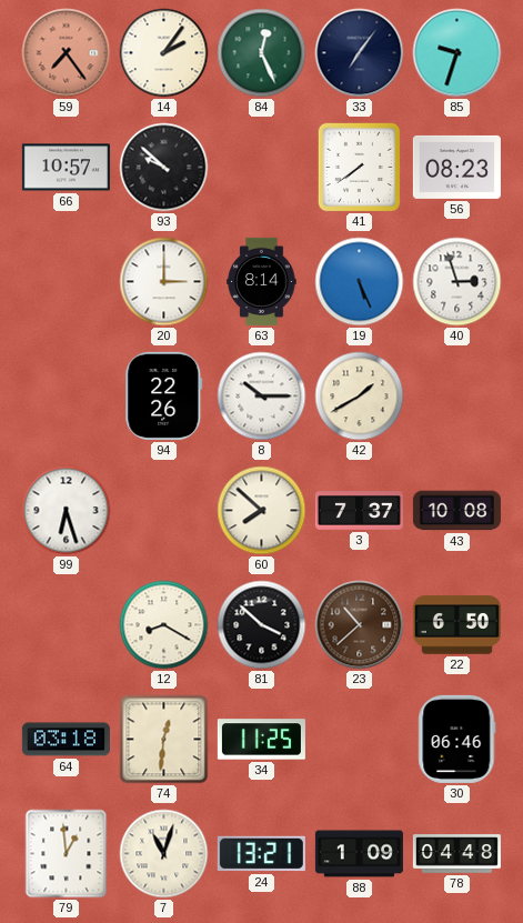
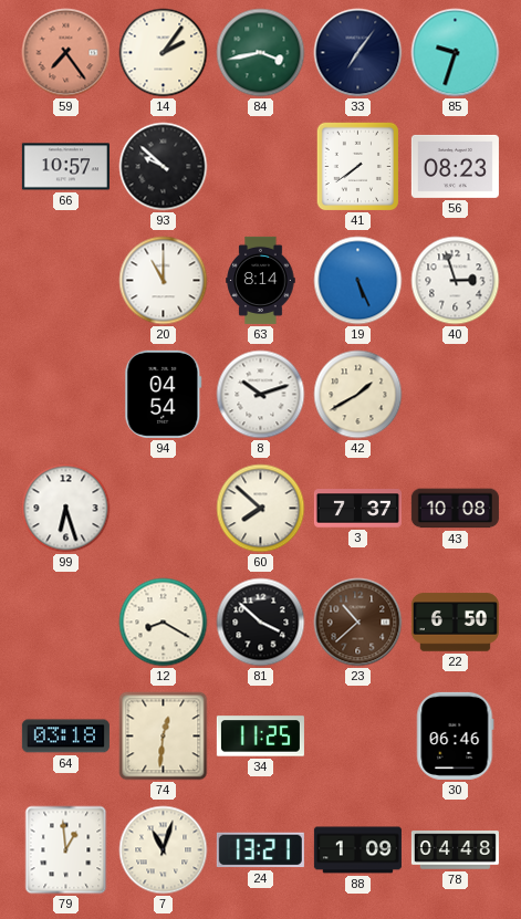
84: 12:26 -> 3:43
20: 3:00 -> 11:00
94: 22:26 -> 04:54
8: 10:15 -> 10:12
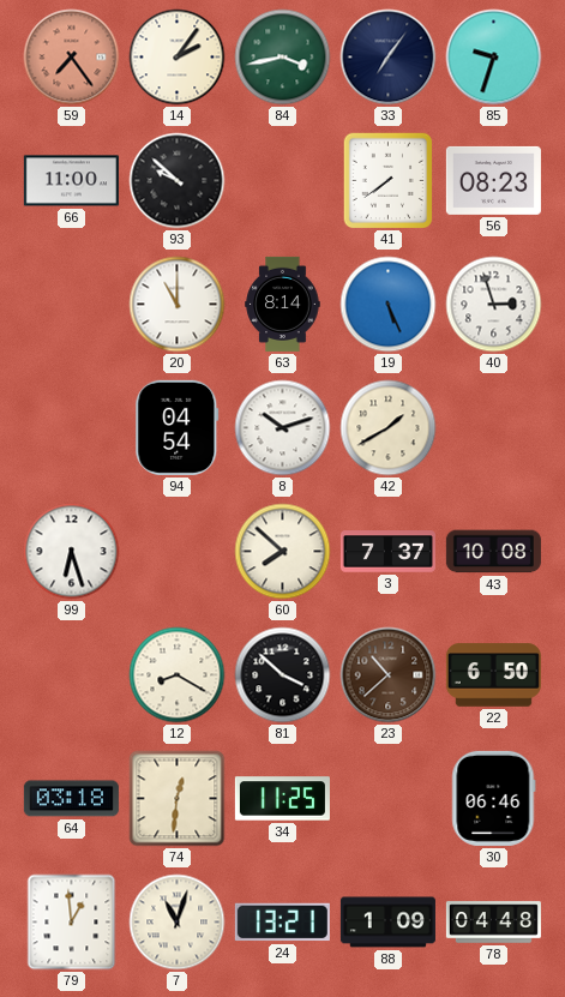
66: 10:57 -> 11:00
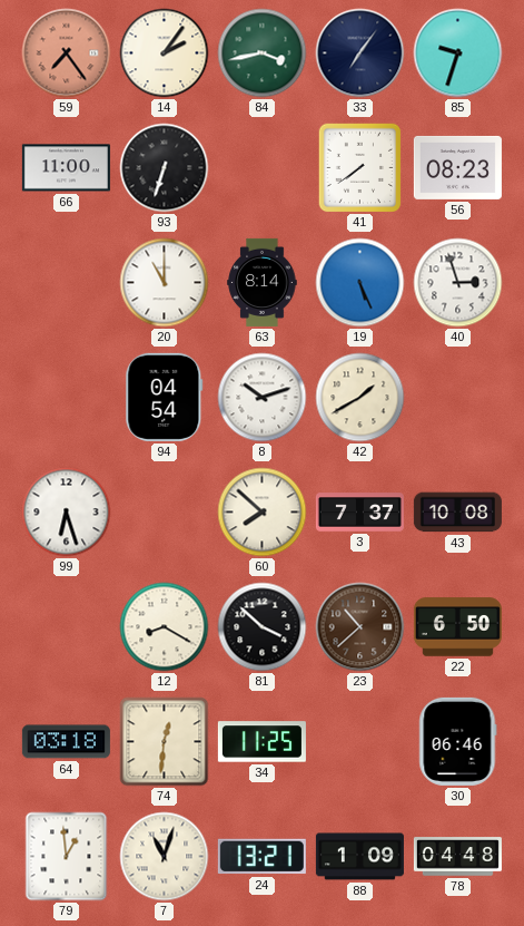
93: 9:52 -> 6:33
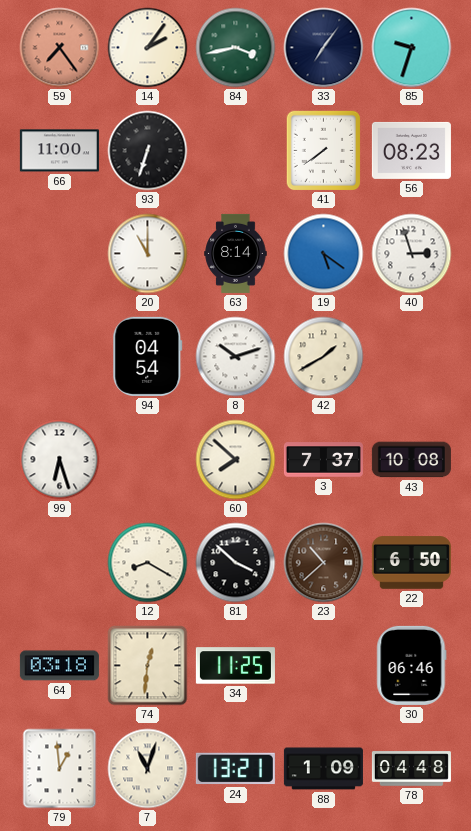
19: 5:26 -> 5:21
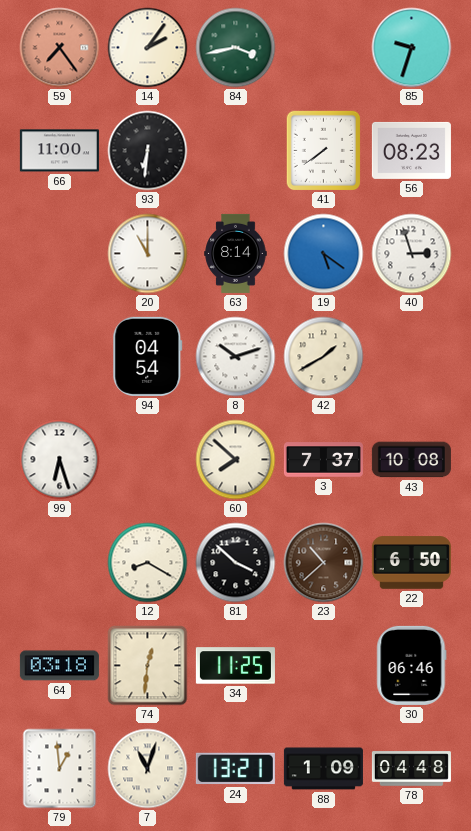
33: 7:06 -> none
93: 6:33 -> 6:31
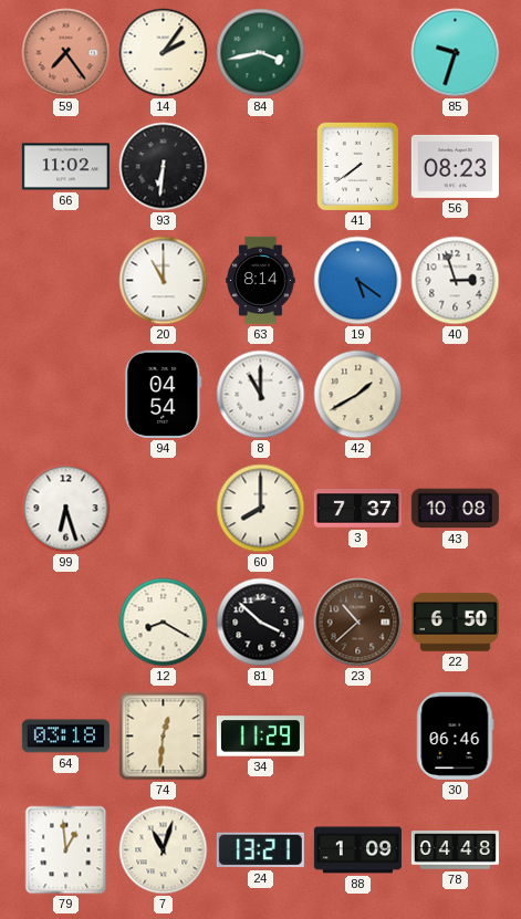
66: 11:00 -> 11:02
8: 10:12 -> 11:00
60: 7:52 -> 8:00
34: 11:25 -> 11:29
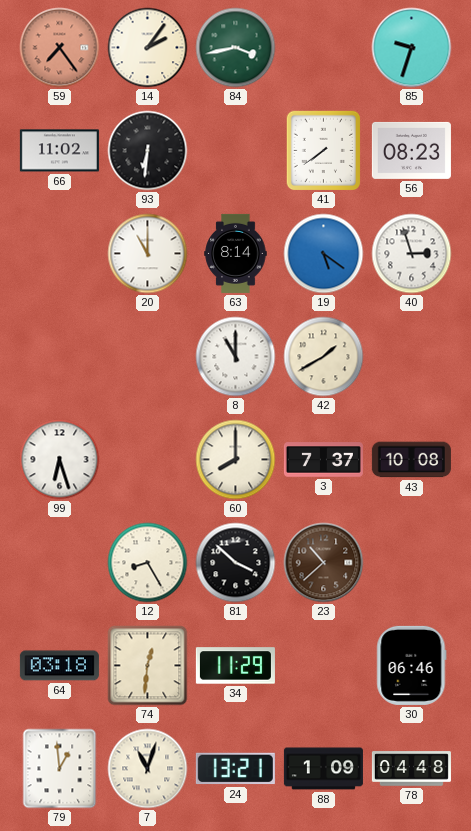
94: 04:54 -> none
12: 8:20 -> 8:25
22: 6:50 -> none
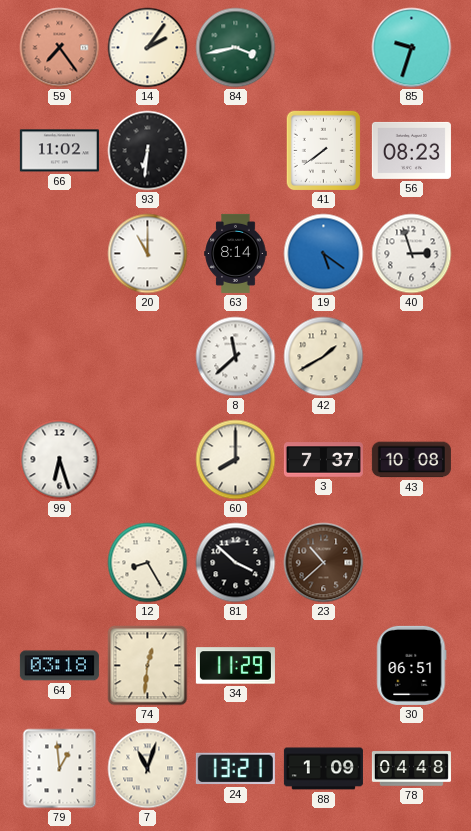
8: 11:00 -> 11:38
30: 06:46 -> 06:51
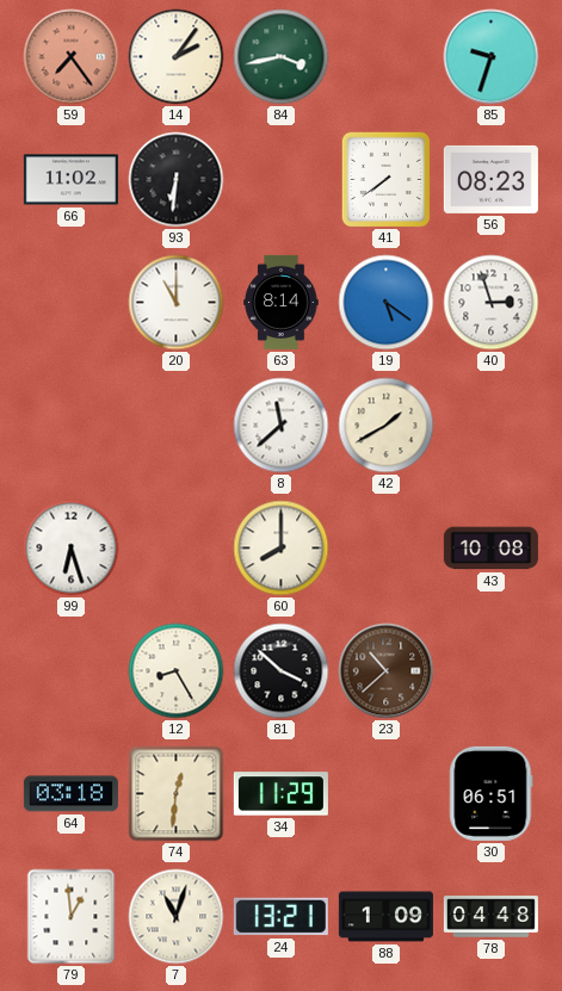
3: 7:37 -> none
